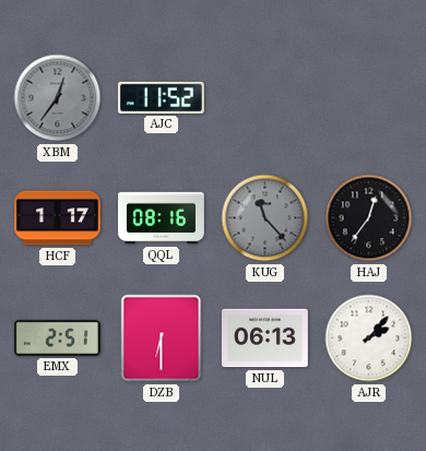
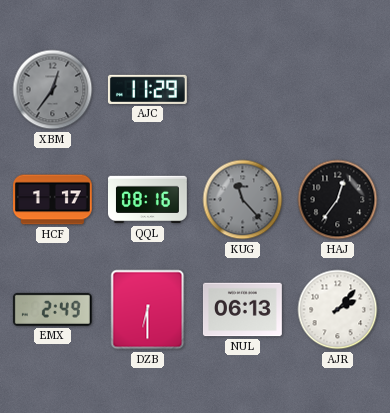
AJC: 11:52 -> 11:29
EMX: 2:51 -> 2:49
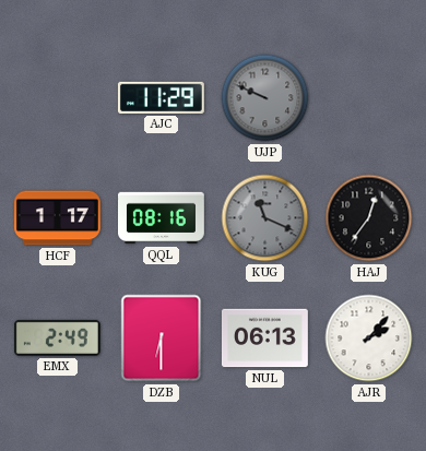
XBM: 12:36 -> none
UJP: none -> 9:49
KUG: 11:23 -> 11:19
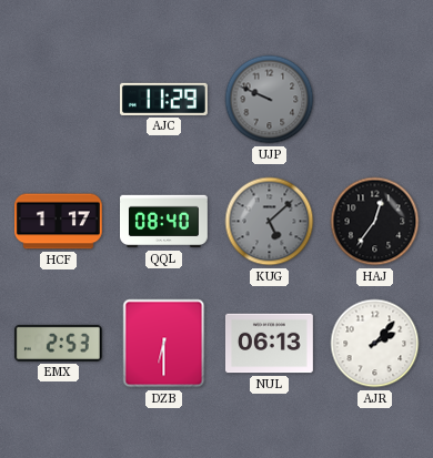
QQL: 08:16 -> 08:40
KUG: 11:19 -> 5:08
EMX: 2:49 -> 2:53
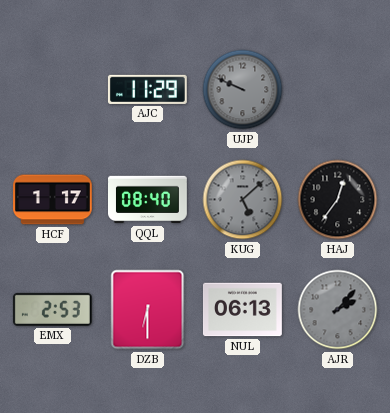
AJR dial: white -> grey
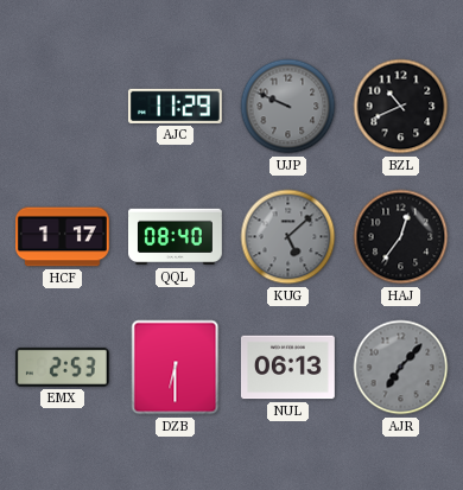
BZL: none -> 10:41
AJR: 2:07 -> 7:07
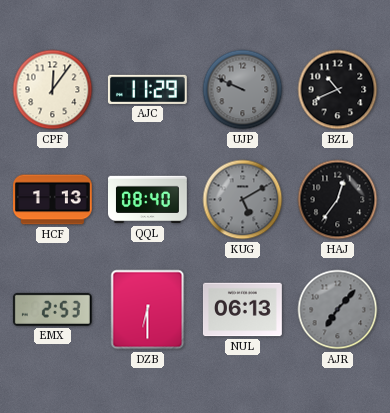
CPF: none -> 12:06
HCF: 1:17 -> 1:13
KUG: 5:08 -> 5:10
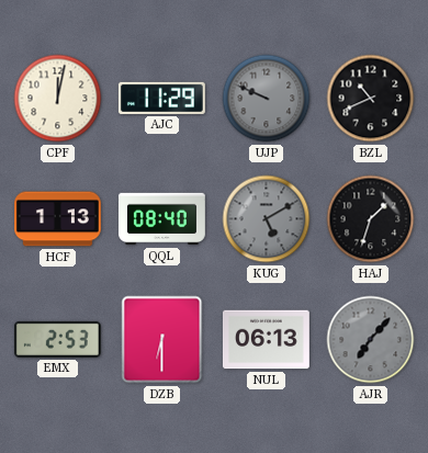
CPF: 12:06 -> 12:02
HAJ: 12:36 -> 1:33
